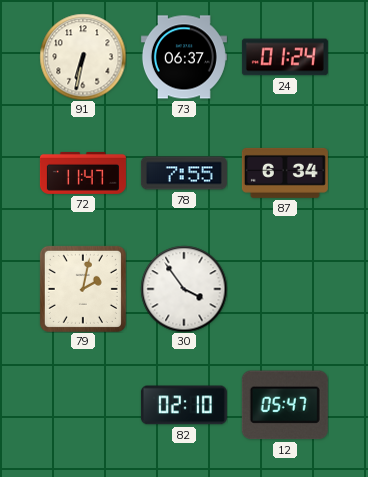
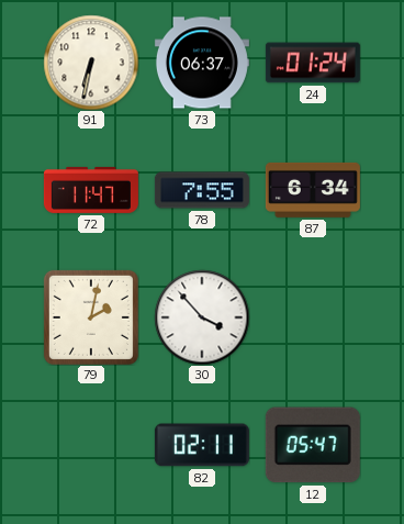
30: 3:54 -> 3:53
82: 02:10 -> 02:11
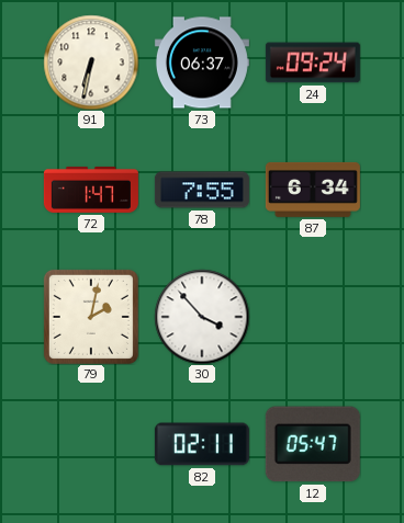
24: 01:24 -> 09:24
72: 11:47 -> 1:47
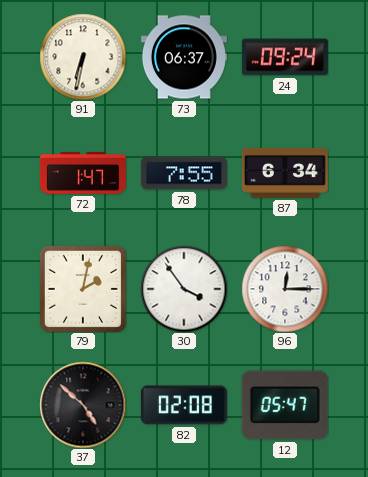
30: 3:53 -> 3:54
96: none -> 12:15
37: none -> 4:52
82: 02:11 -> 02:08
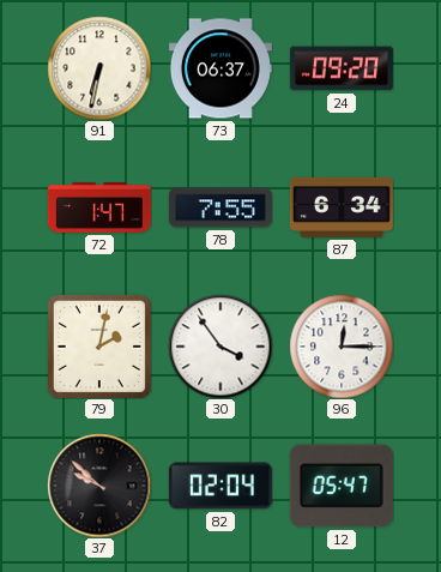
24: 09:24 -> 09:20
37: 4:52 -> 9:52
82: 02:08 -> 02:04
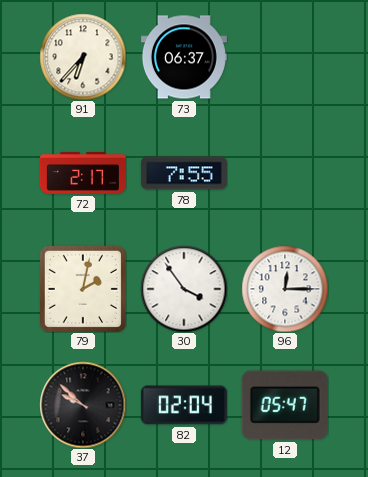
91: 6:32 -> 6:37
24: 09:20 -> none
72: 1:47 -> 2:17
87: 6:34 -> none
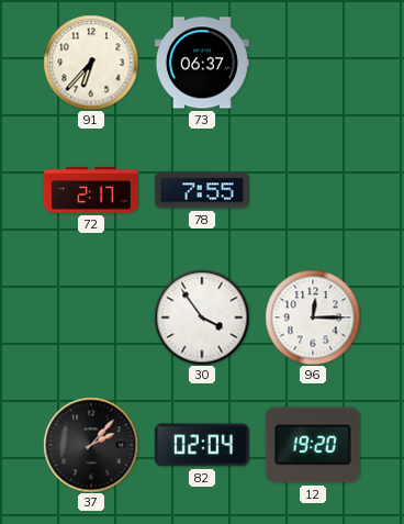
79: 2:02 -> none
37: 9:52 -> 2:07
12: 05:47 -> 19:20
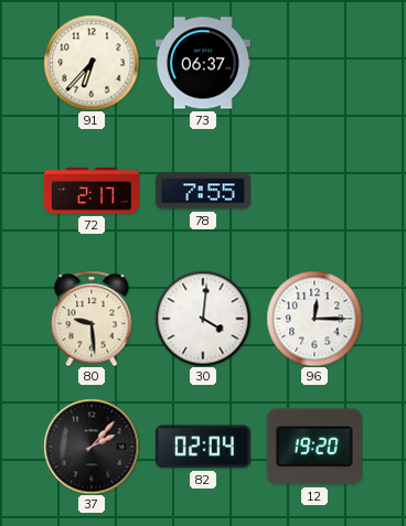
80: none -> 9:29
30: 3:54 -> 4:01
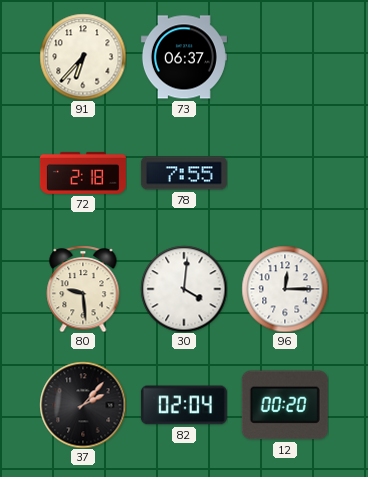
72: 2:17 -> 2:18
12: 19:20 -> 00:20
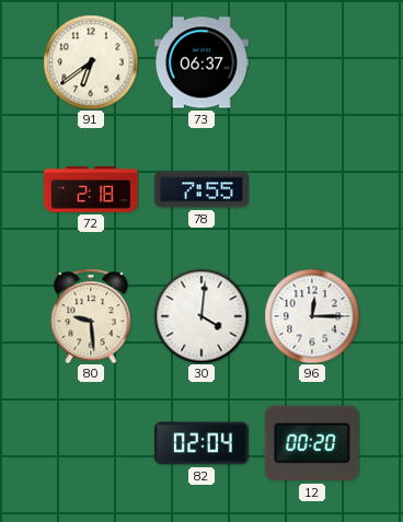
91: 6:37 -> 6:39
37: 2:07 -> none
